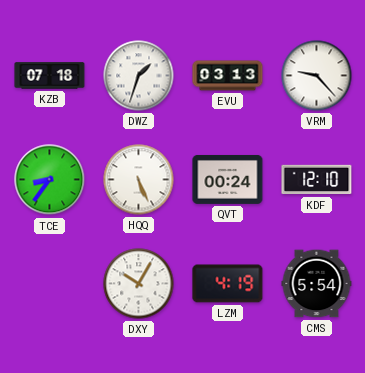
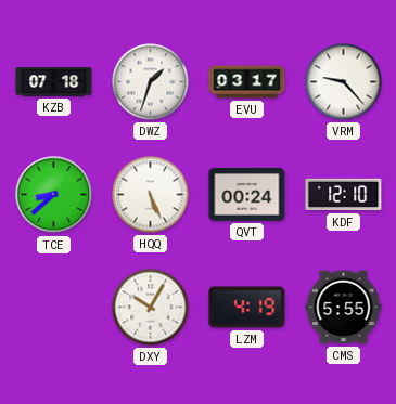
EVU: 03:13 -> 03:17
TCE: 8:36 -> 8:38
CMS: 5:54 -> 5:55
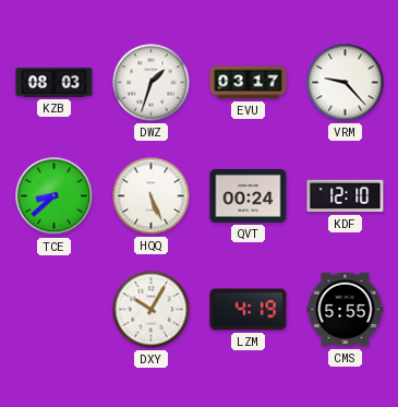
KZB: 07:18 -> 08:03
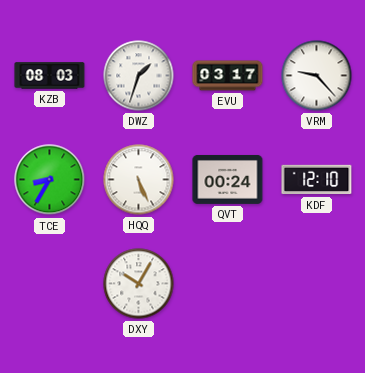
TCE: 8:38 -> 8:35
LZM: 4:19 -> none
CMS: 5:55 -> none
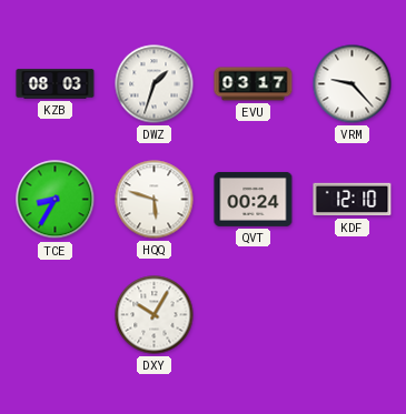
HQQ: 5:26 -> 5:48
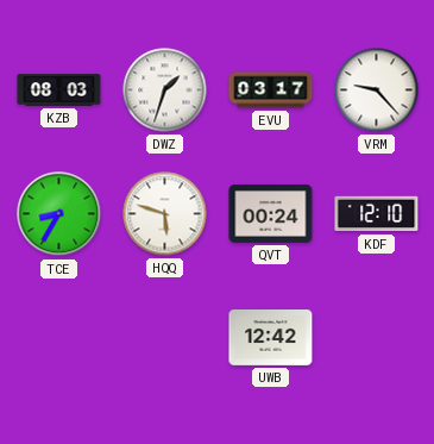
DXY: 10:05 -> none
UWB: none -> 12:42
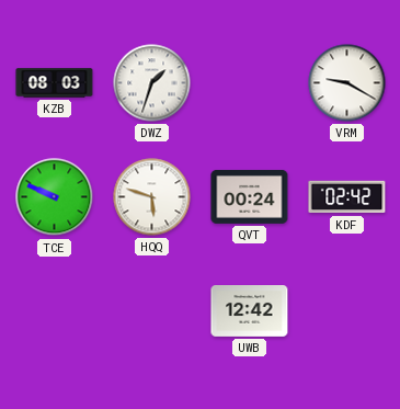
EVU: 03:17 -> none
VRM: 9:23 -> 9:20
TCE: 8:35 -> 9:49
KDF: 12:10 -> 02:42
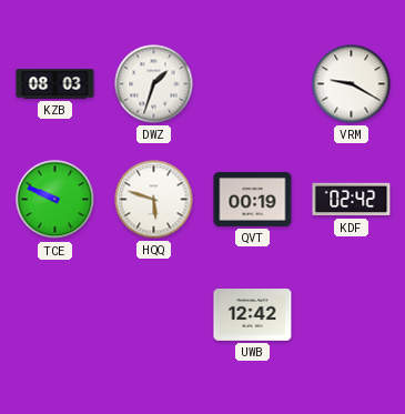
QVT: 00:24 -> 00:19
